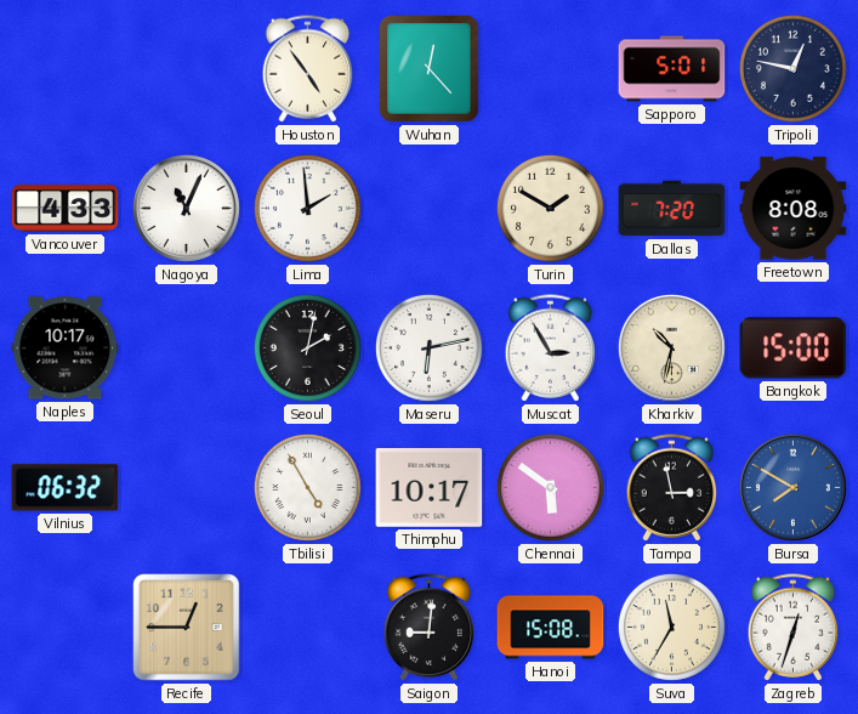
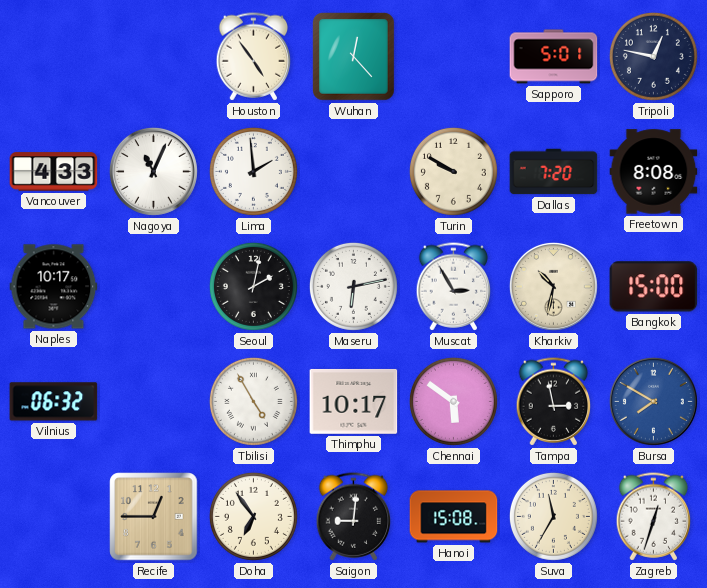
Turin: 1:50 -> 9:50
Doha: none -> 6:54
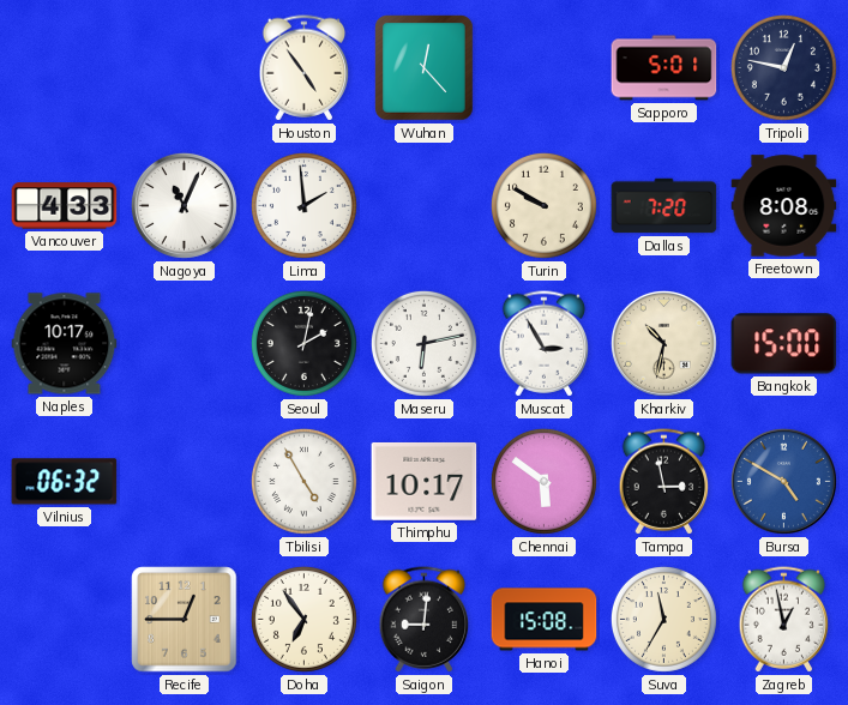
Bursa: 7:50 -> 4:50
Zagreb: 12:33 -> 12:58
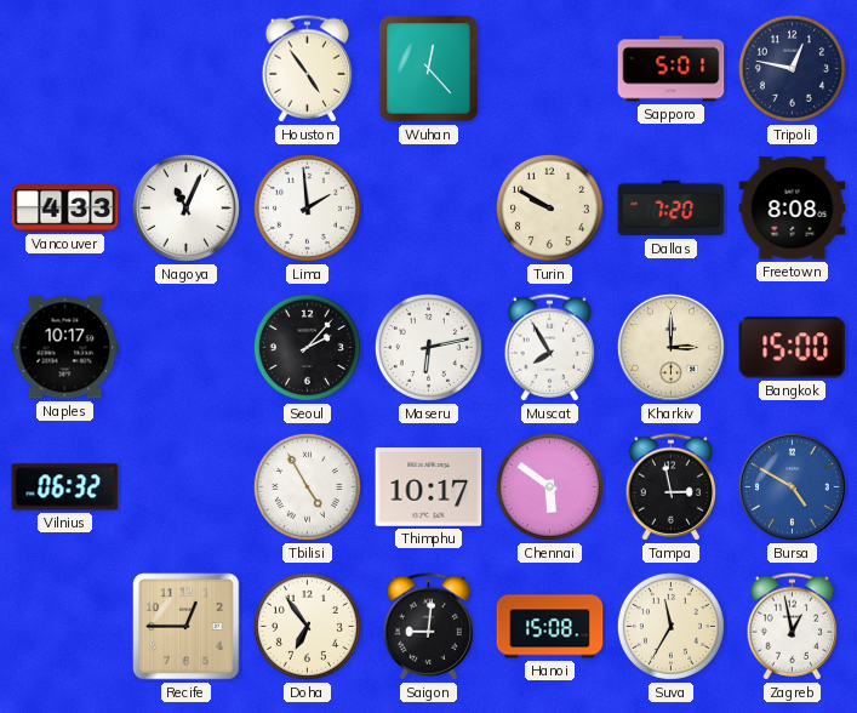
Seoul: 2:02 -> 2:07
Muscat: 2:55 -> 7:55
Kharkiv: 10:32 -> 3:00
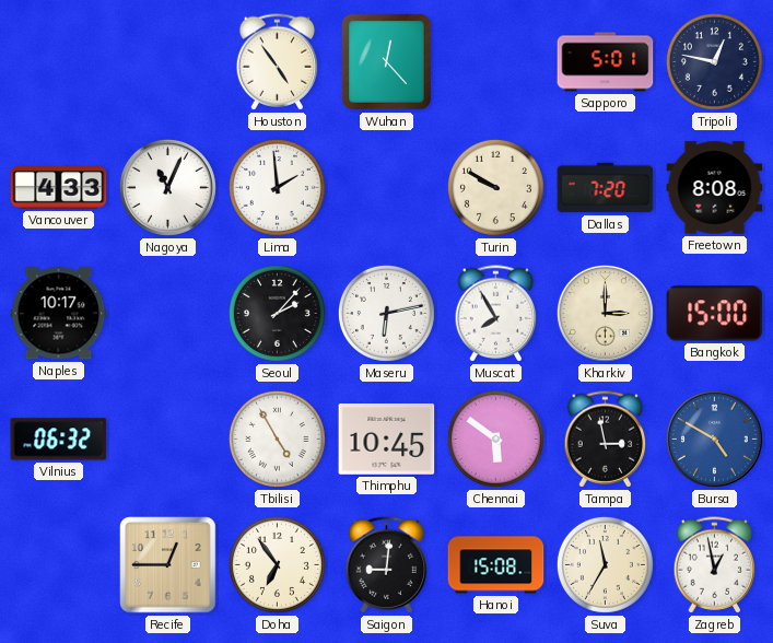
Thimphu: 10:17 -> 10:45
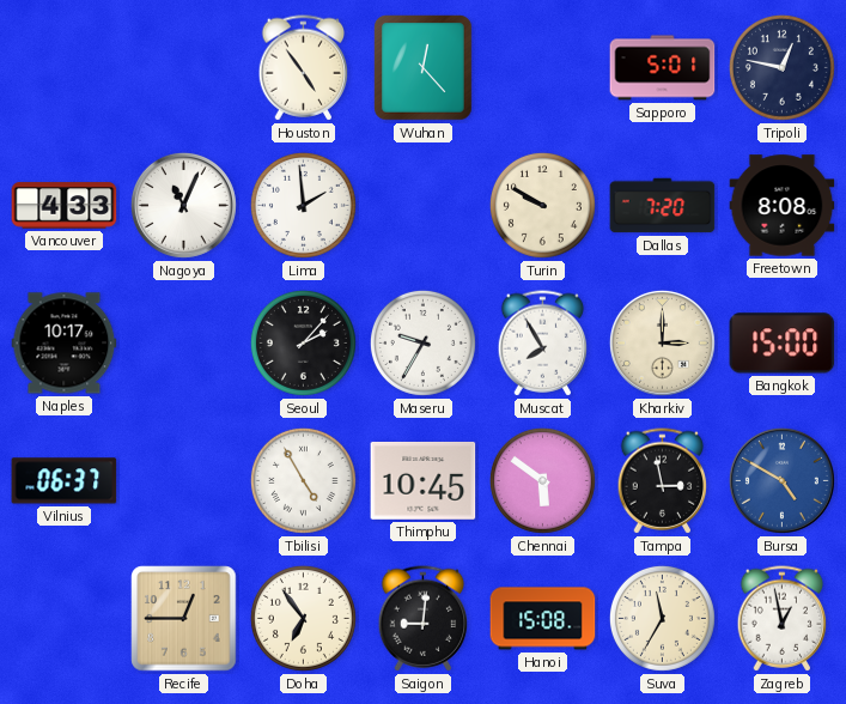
Maseru: 6:13 -> 9:35
Vilnius: 06:32 -> 06:37
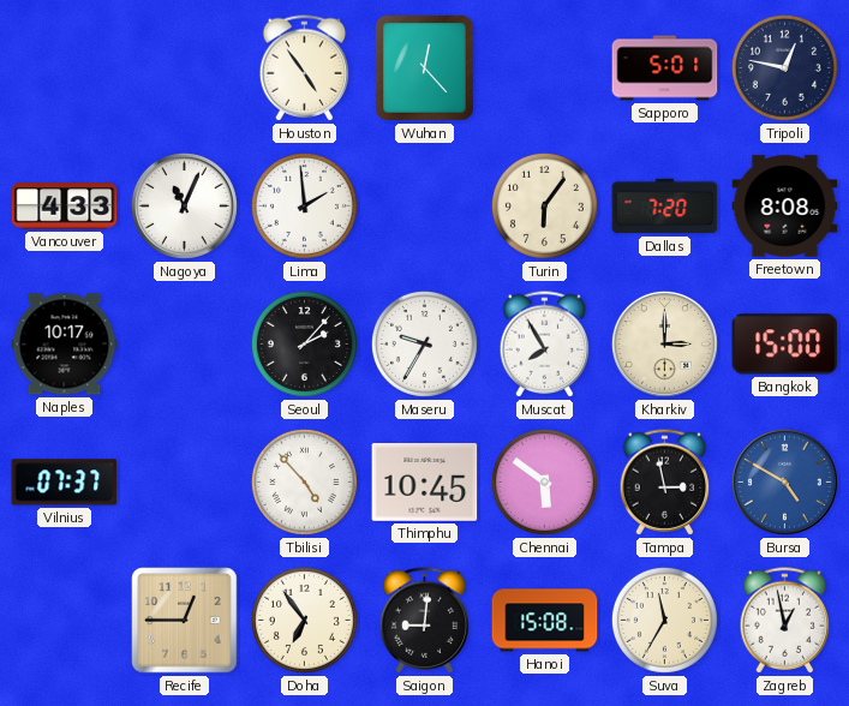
Turin: 9:50 -> 6:06
Vilnius: 06:37 -> 07:37
Tbilisi: 4:55 -> 4:53
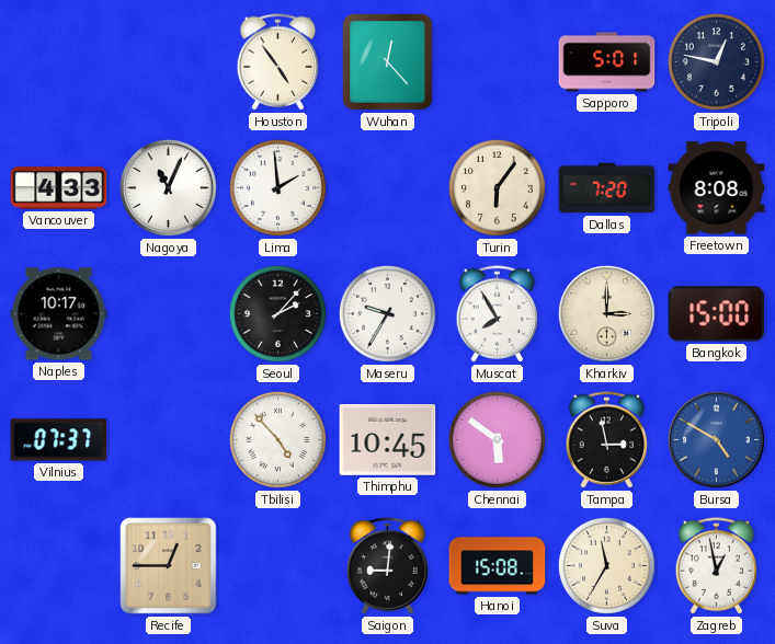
Doha: 6:54 -> none
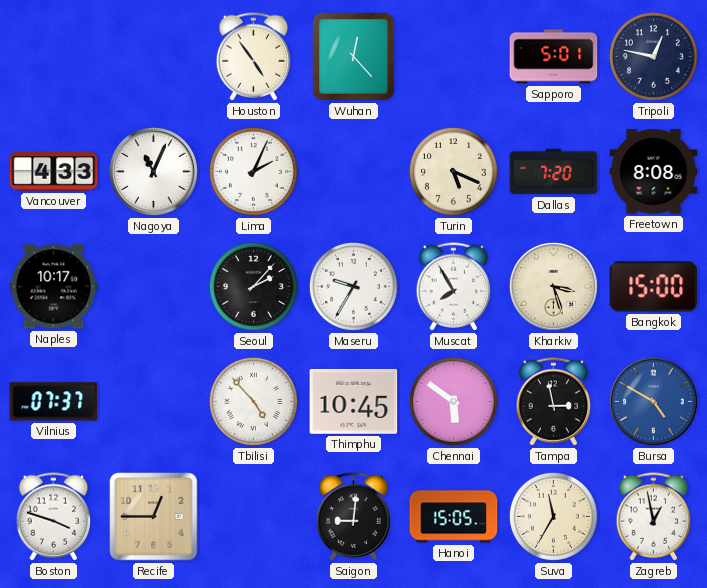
Lima: 1:59 -> 2:04
Turin: 6:06 -> 5:19
Kharkiv: 3:00 -> 3:27
Boston: none -> 3:48
Hanoi: 15:08 -> 15:05
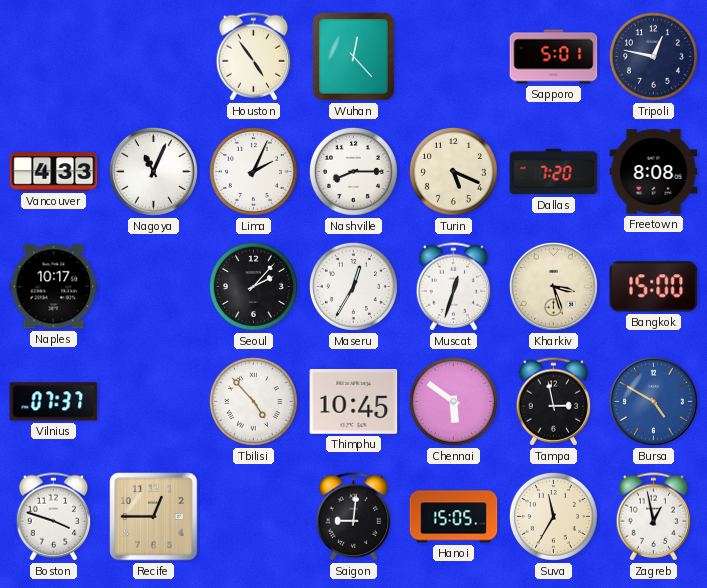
Nashville: none -> 8:15
Maseru: 9:35 -> 12:35
Muscat: 7:55 -> 12:33
